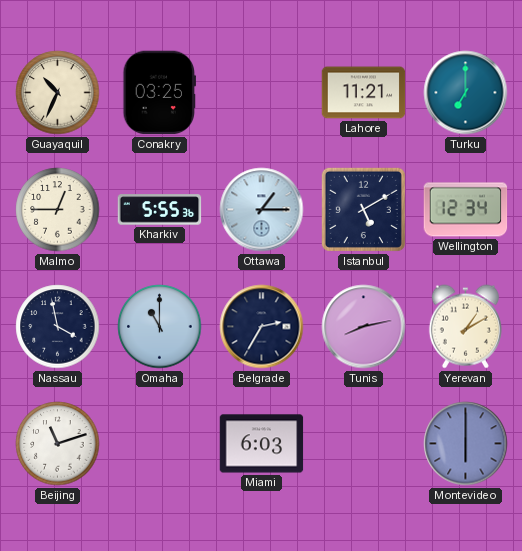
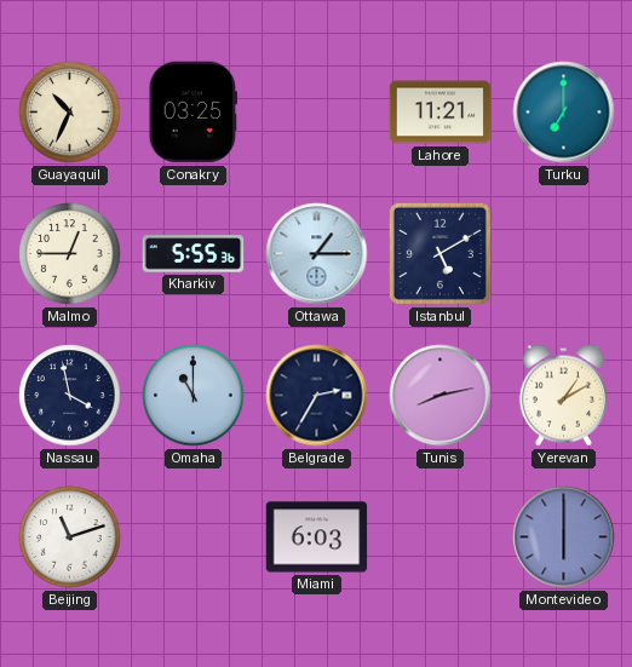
Wellington: 12:34 -> none
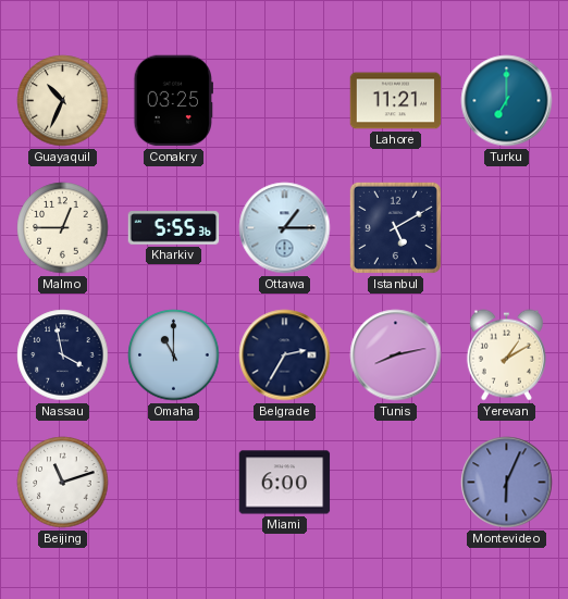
Miami: 6:03 -> 6:00
Montevideo: 6:00 -> 6:04
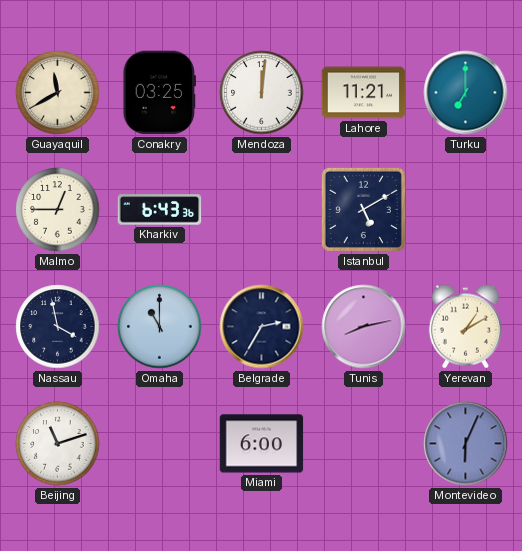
Guayaquil: 10:34 -> 11:40
Mendoza: none -> 12:01
Kharkiv: 5:55 -> 6:43
Ottawa: 1:15 -> none
